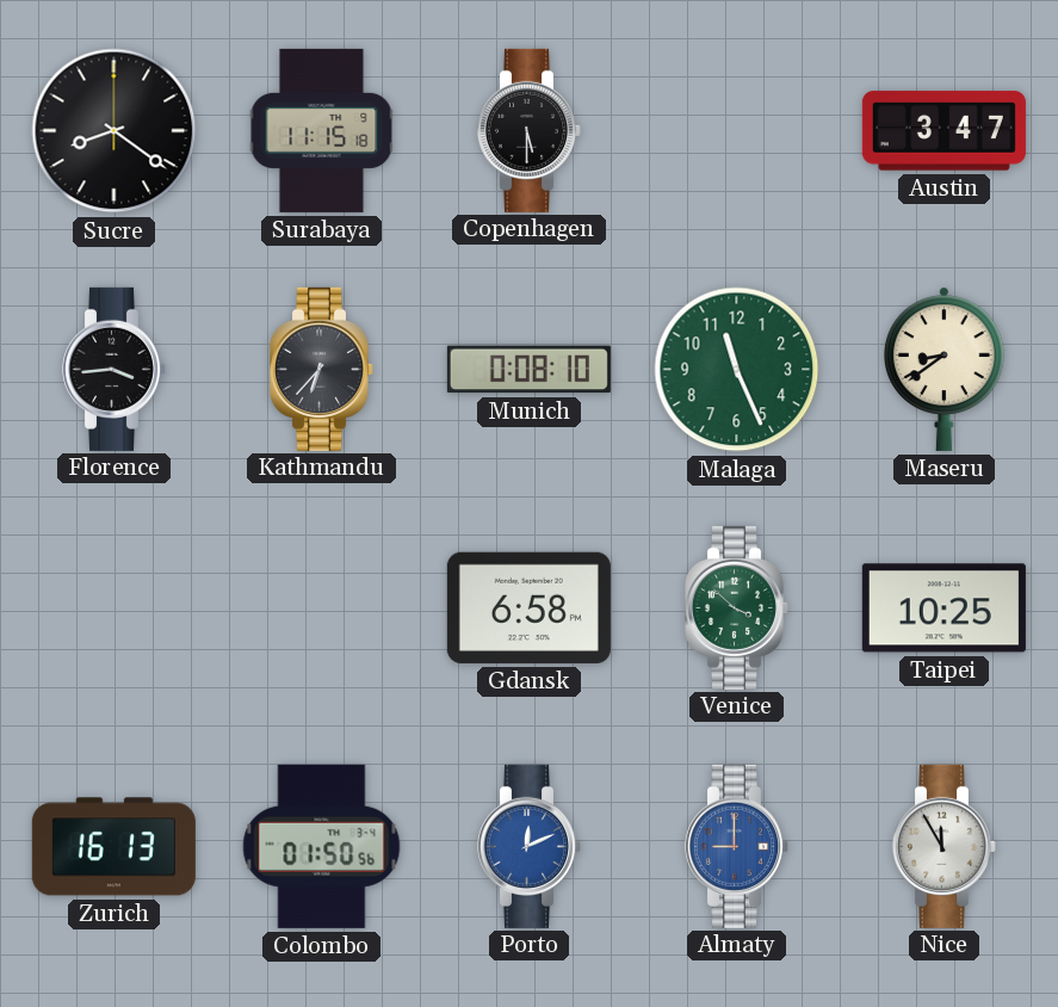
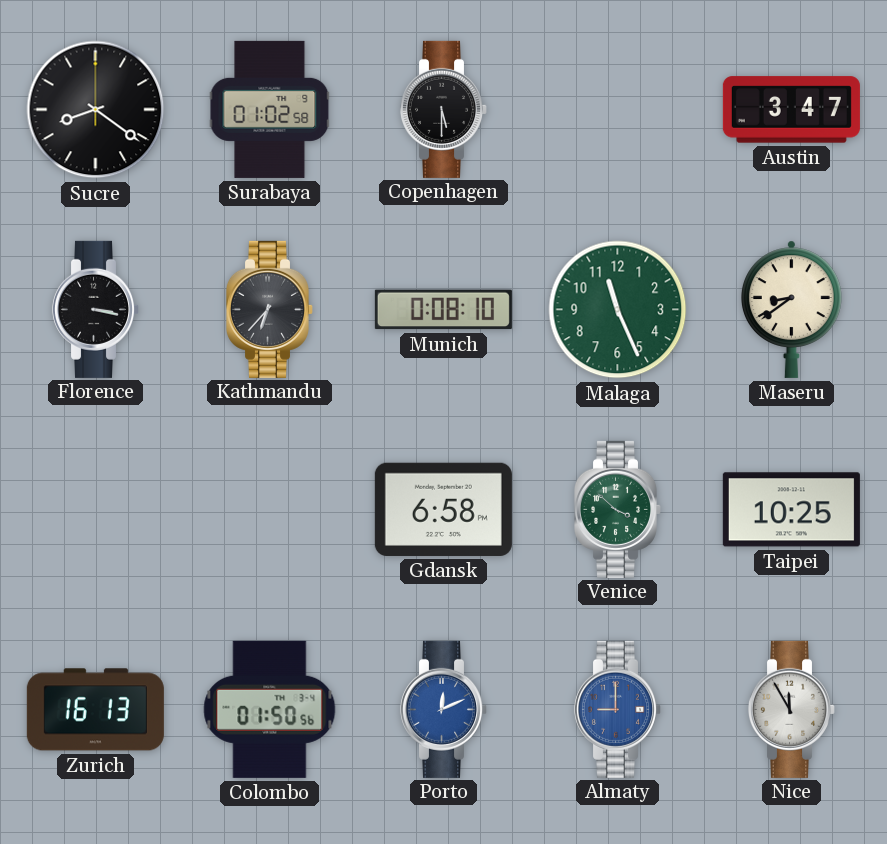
Surabaya: 11:15 -> 01:02
Florence: 3:44 -> 3:17
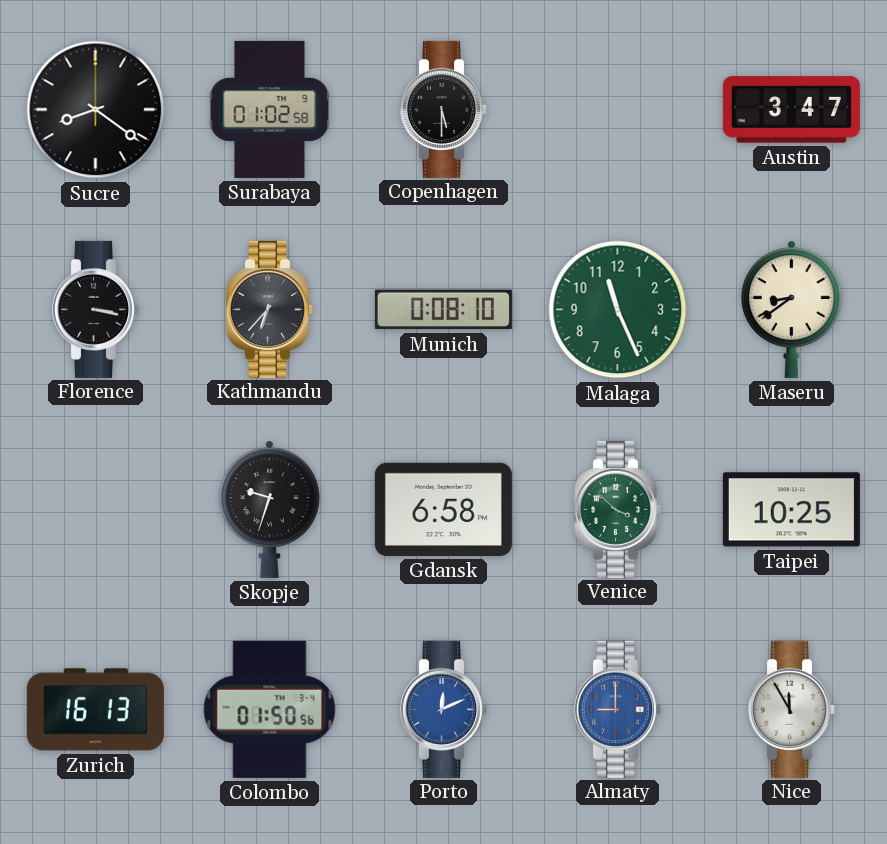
Skopje: none -> 9:33
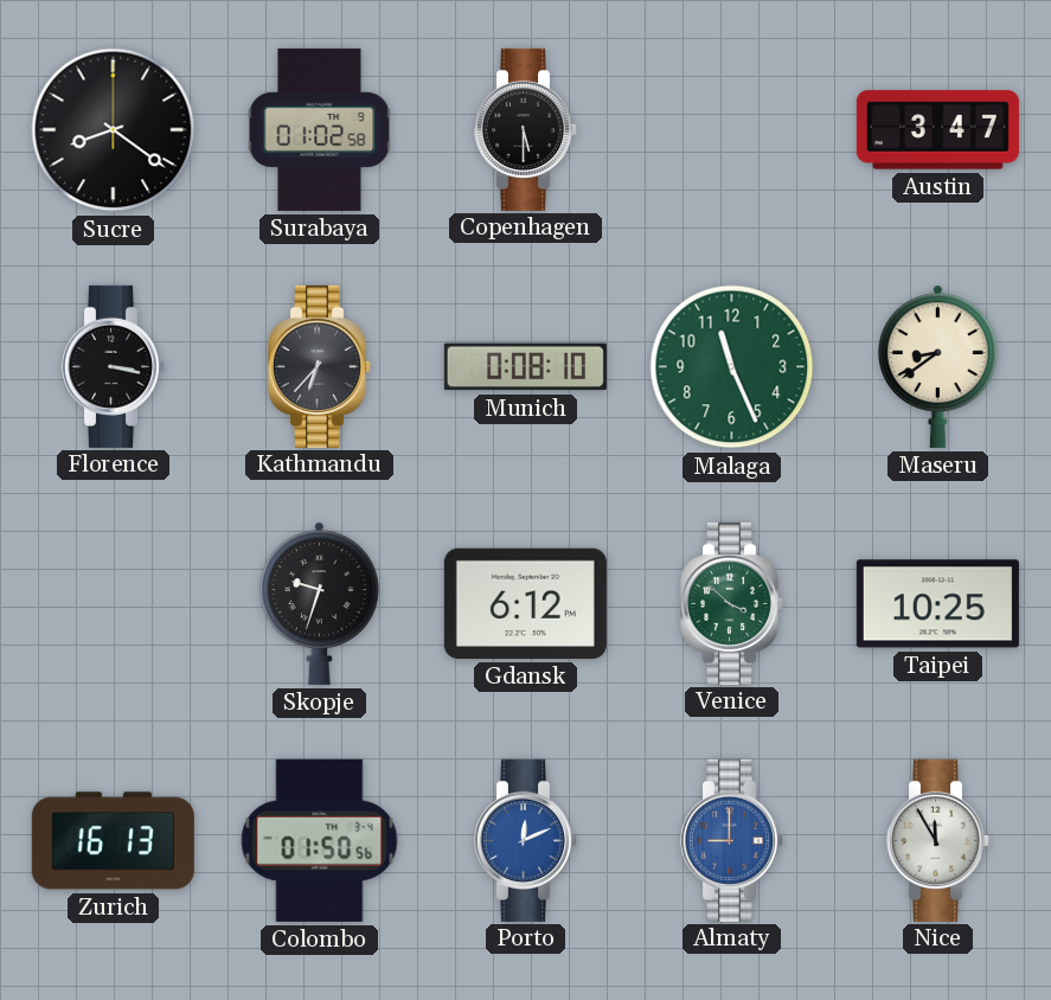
Gdansk: 6:58 -> 6:12
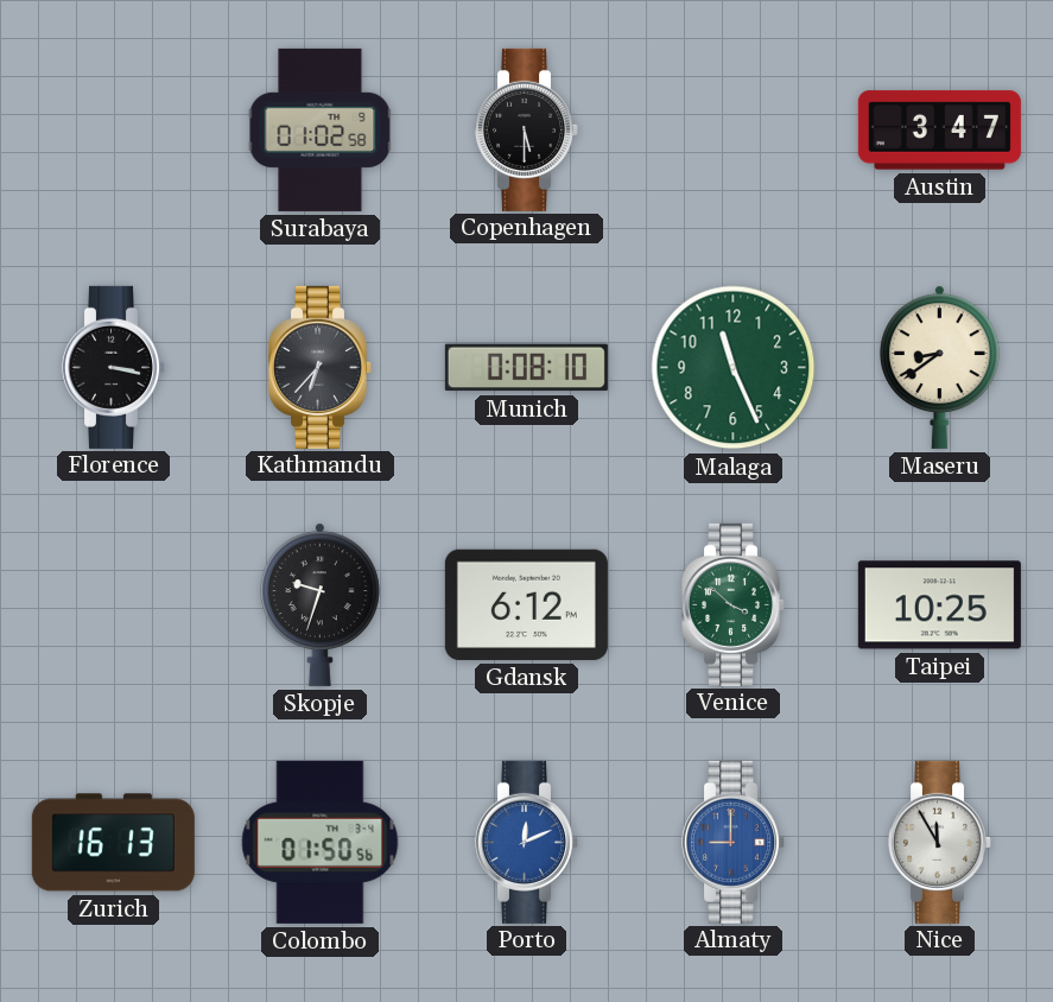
Sucre: 8:21 -> none
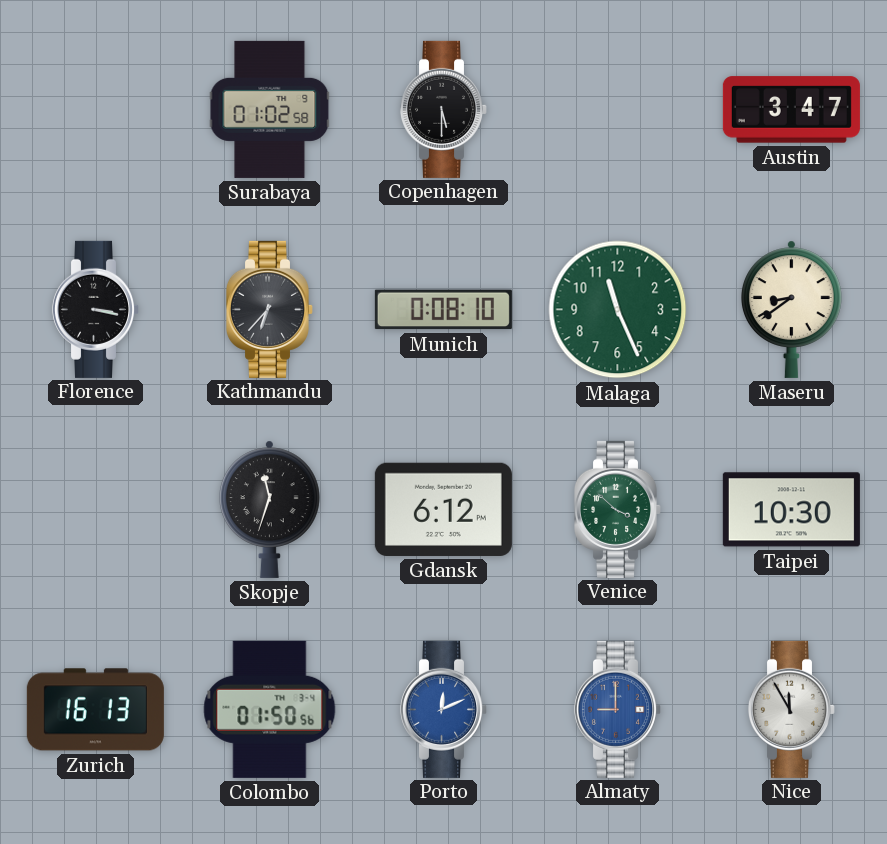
Skopje: 9:33 -> 11:33
Taipei: 10:25 -> 10:30
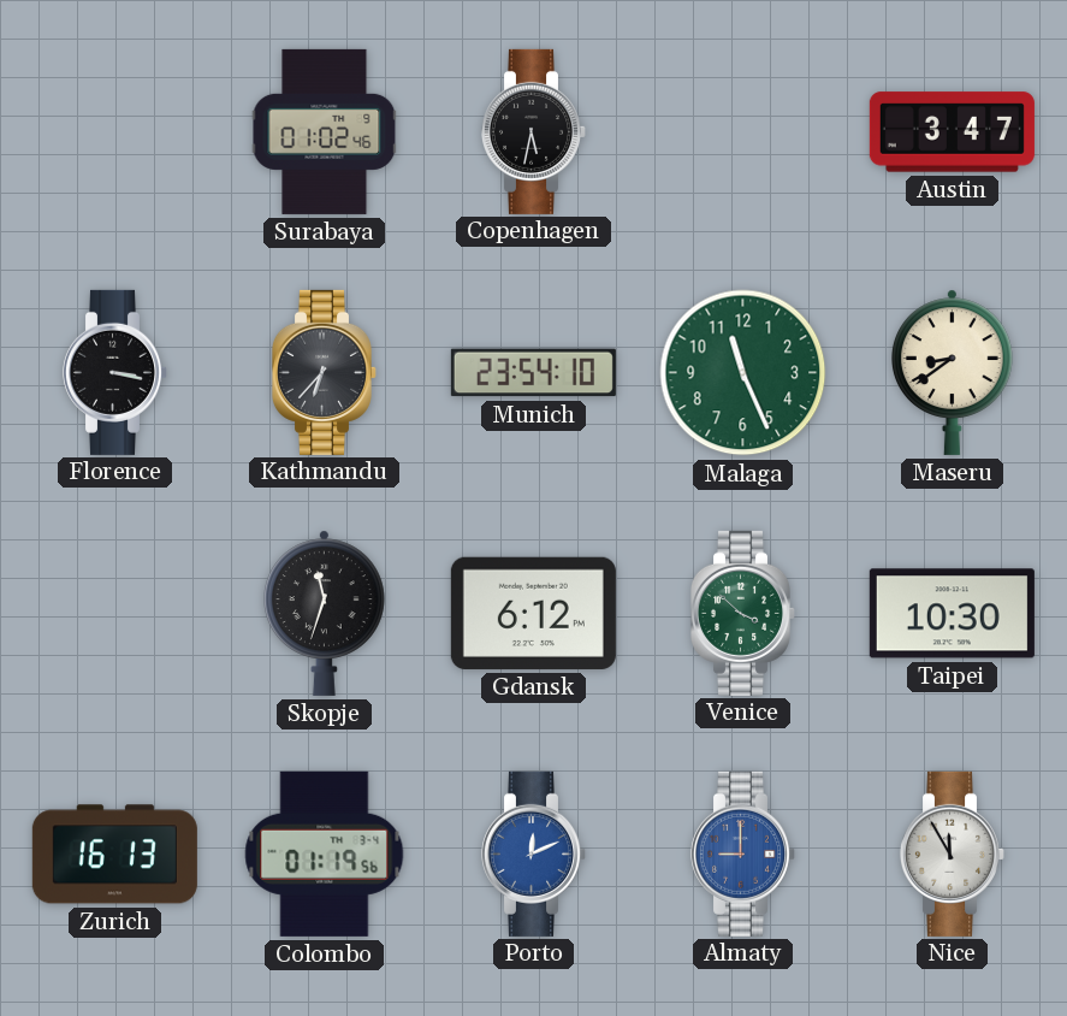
Surabaya: 01:02:58 -> 01:02:46
Copenhagen: 5:30 -> 5:32
Munich: 0:08 -> 23:54
Colombo: 01:50 -> 01:19
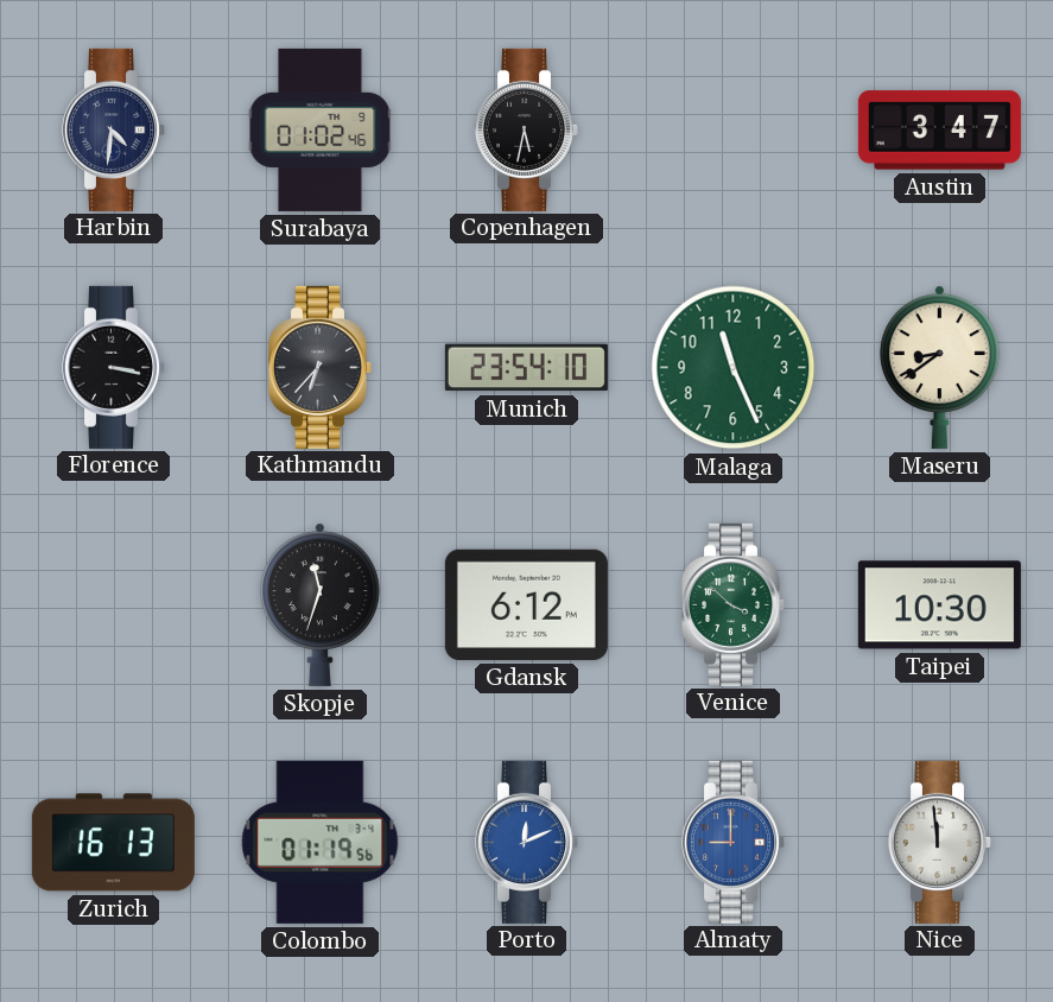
Harbin: none -> 4:31
Nice: 11:55 -> 11:59
